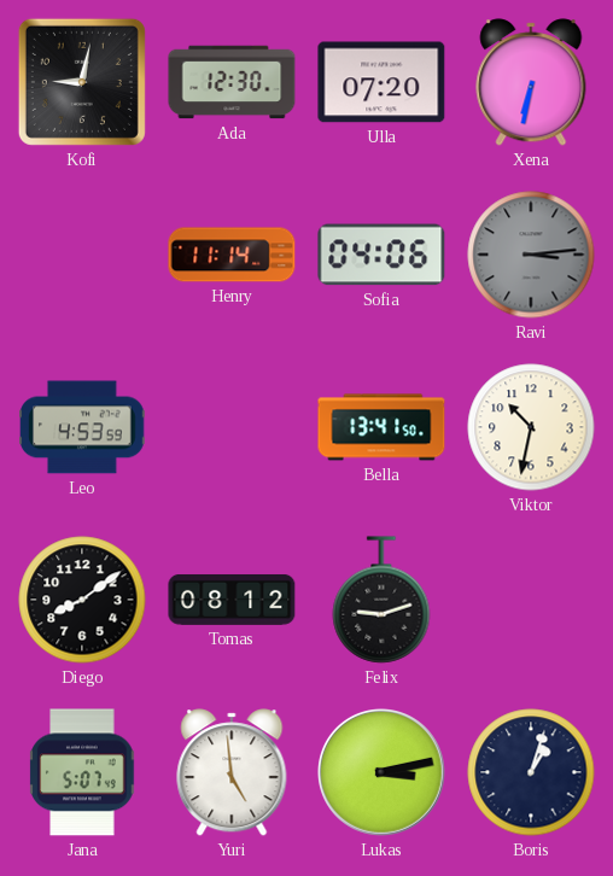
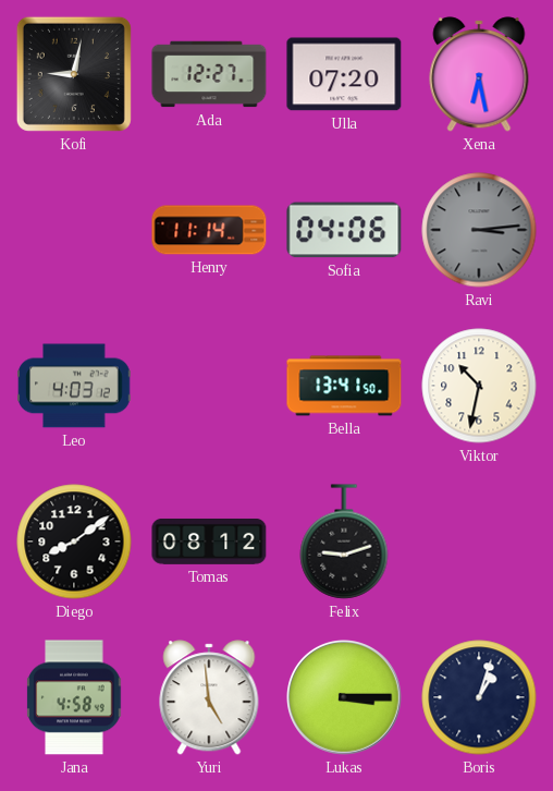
Ada: 12:30 -> 12:27
Xena: 6:32 -> 6:28
Leo: 4:53 -> 4:03
Jana: 5:07 -> 4:58
Lukas: 3:13 -> 3:15
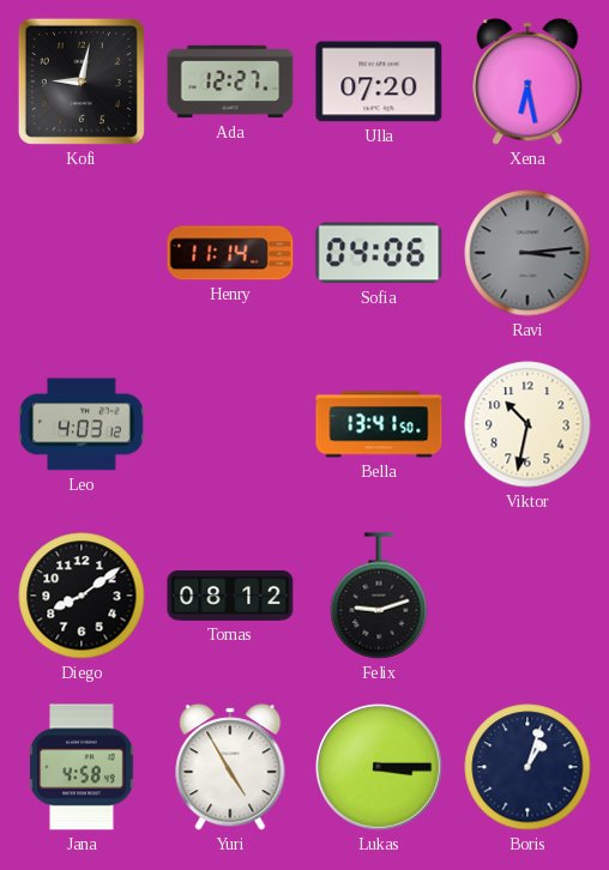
Yuri: 4:59 -> 4:55
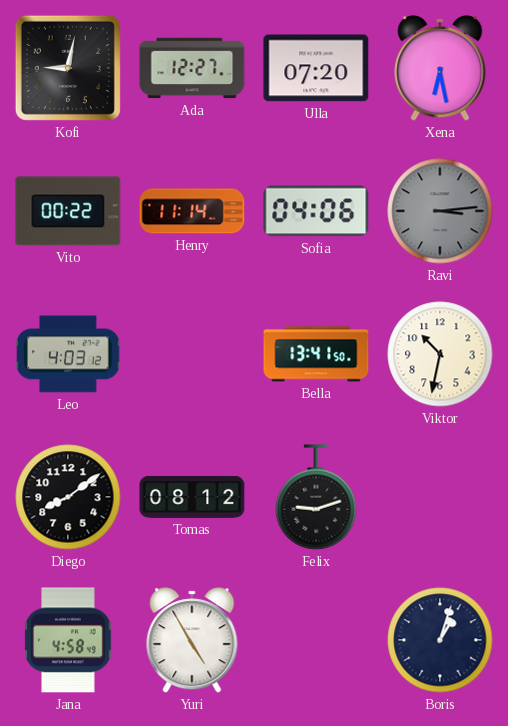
Vito: none -> 00:22
Lukas: 3:15 -> none
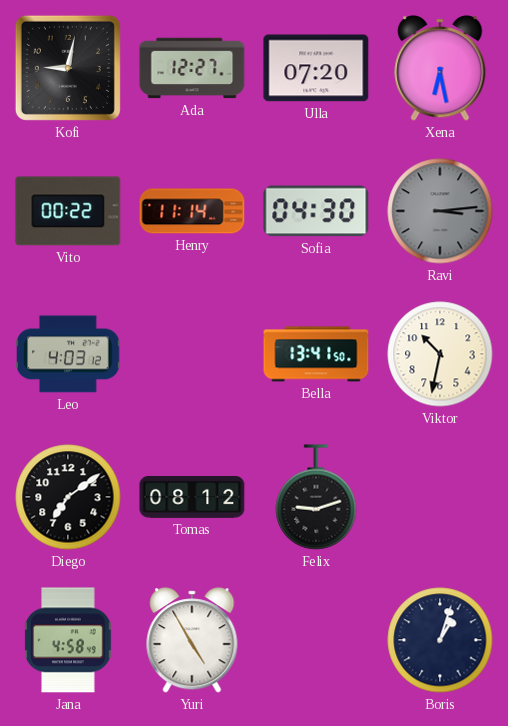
Sofia: 04:06 -> 04:30
Diego: 8:09 -> 7:09
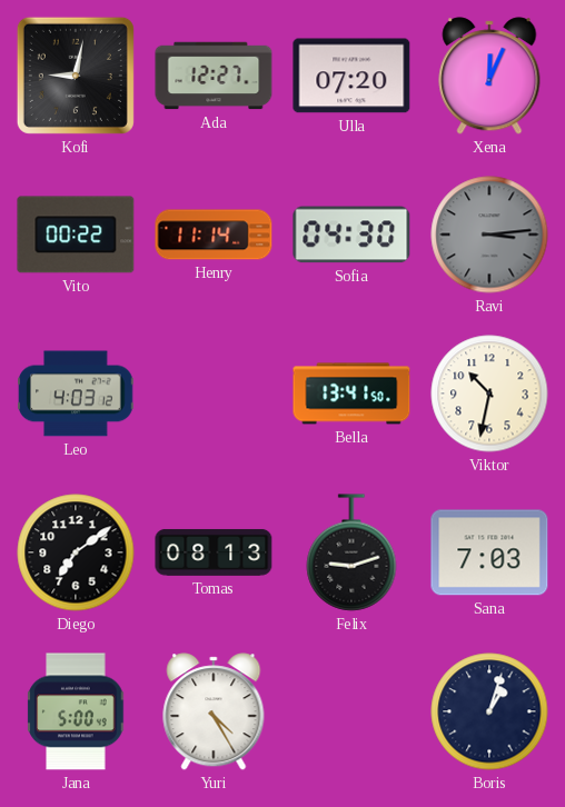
Xena: 6:28 -> 12:04
Tomas: 08:12 -> 08:13
Sana: none -> 7:03
Jana: 4:58 -> 5:00
Yuri: 4:55 -> 4:25
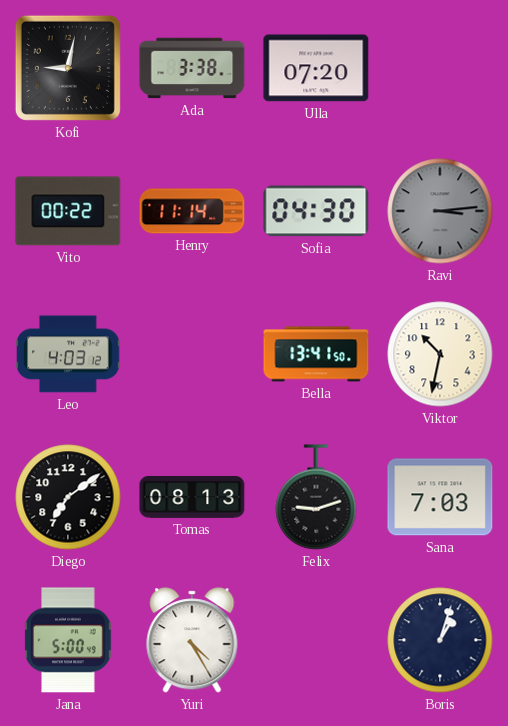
Ada: 12:27 -> 3:38
Xena: 12:04 -> none
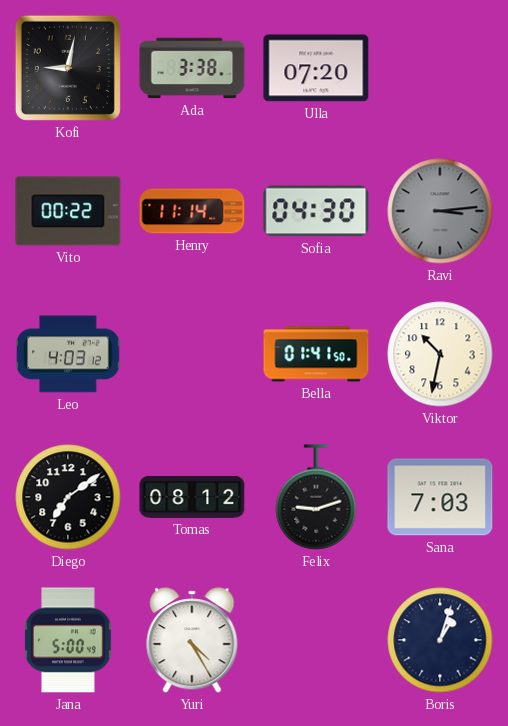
Bella: 13:41 -> 01:41
Tomas: 08:13 -> 08:12
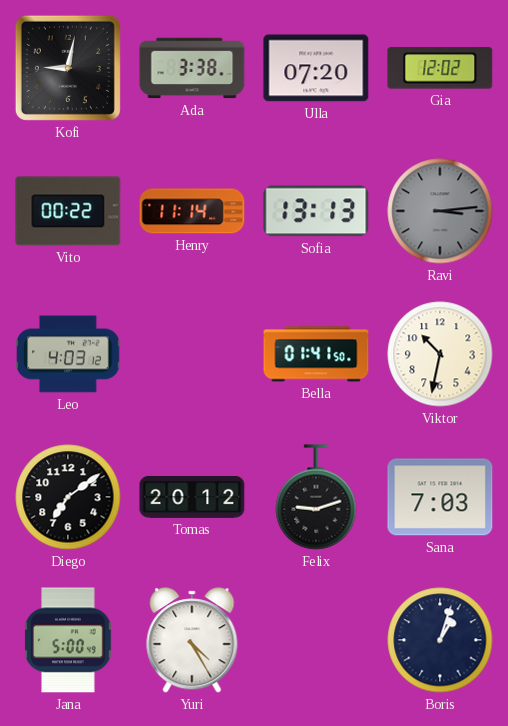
Gia: none -> 12:02
Sofia: 04:30 -> 13:13
Tomas: 08:12 -> 20:12
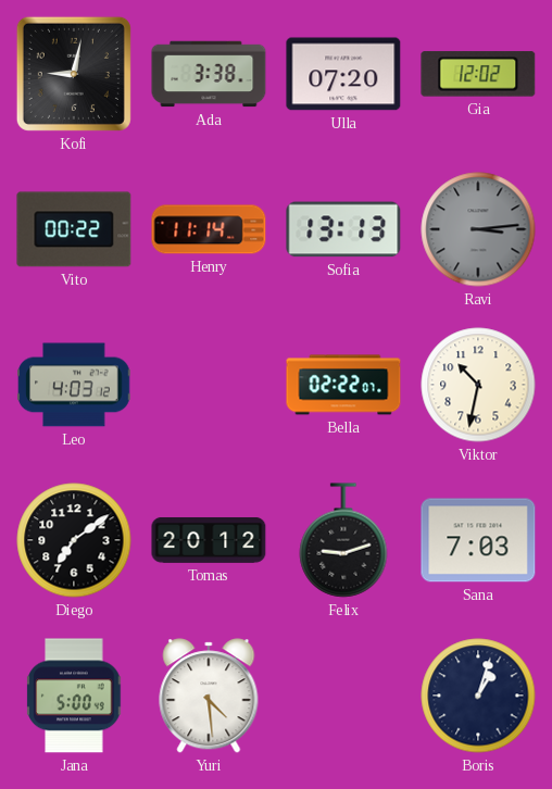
Bella: 01:41 -> 02:22
Yuri: 4:25 -> 4:29
